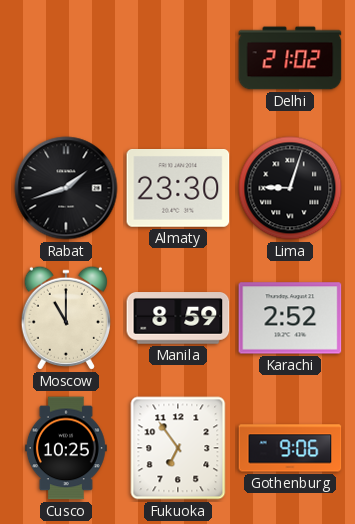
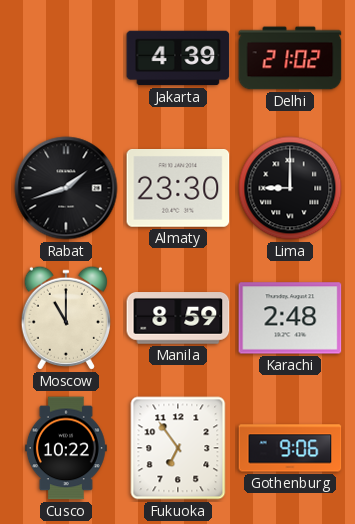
Jakarta: none -> 4:39
Lima: 9:03 -> 9:00
Karachi: 2:52 -> 2:48
Cusco: 10:25 -> 10:22
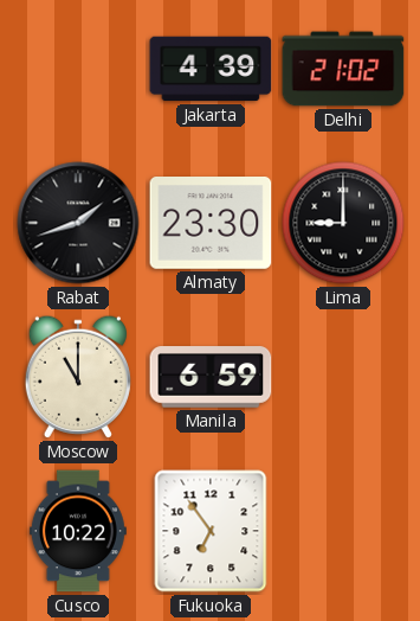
Manila: 8:59 -> 6:59
Karachi: 2:48 -> none
Gothenburg: 9:06 -> none
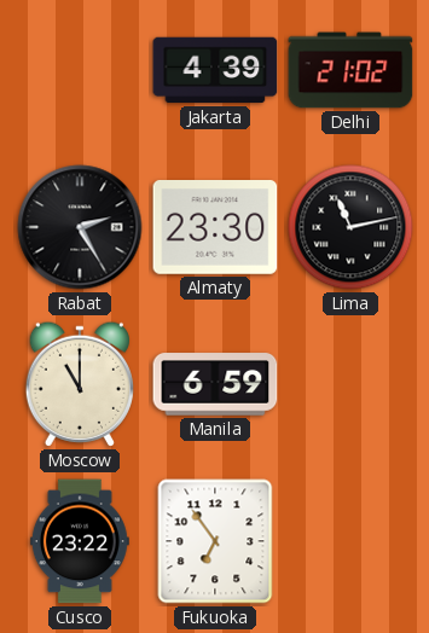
Rabat: 1:42 -> 2:25
Lima: 9:00 -> 11:13
Cusco: 10:22 -> 23:22
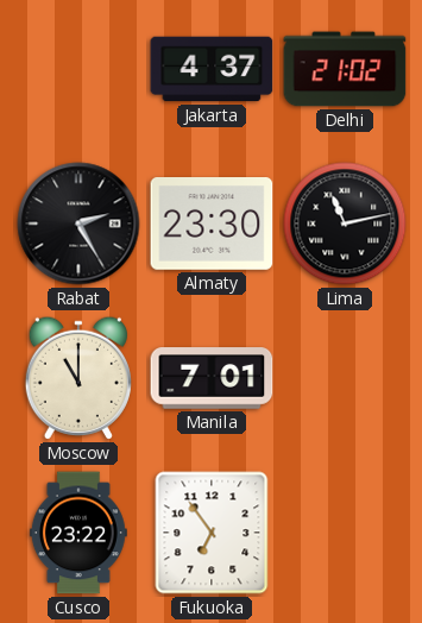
Jakarta: 4:39 -> 4:37
Manila: 6:59 -> 7:01
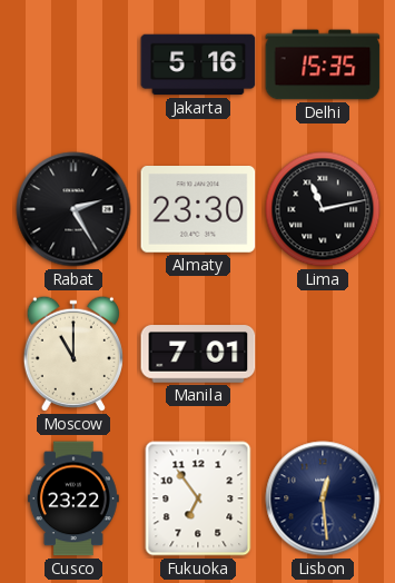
Jakarta: 4:37 -> 5:16
Delhi: 21:02 -> 15:35
Lisbon: none -> 12:29
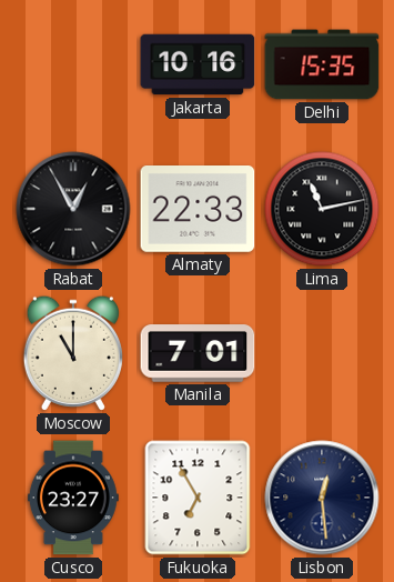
Jakarta: 5:16 -> 10:16
Rabat: 2:25 -> 12:55
Almaty: 23:30 -> 22:33
Cusco: 23:22 -> 23:27
Fukuoka: 6:54 -> 6:55
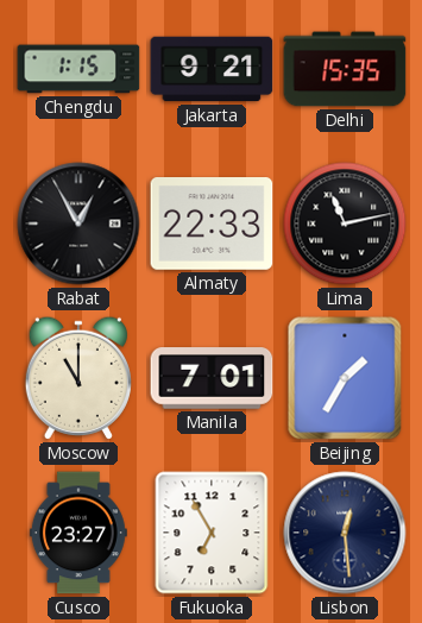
Chengdu: none -> 1:15
Jakarta: 10:16 -> 9:21
Beijing: none -> 1:35
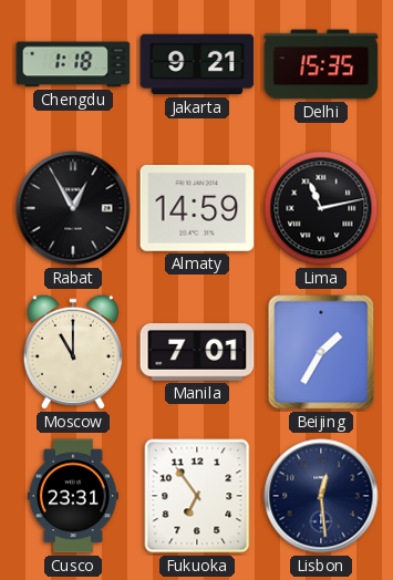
Chengdu: 1:15 -> 1:18
Almaty: 22:33 -> 14:59
Cusco: 23:27 -> 23:31
Fukuoka: 6:55 -> 6:54
